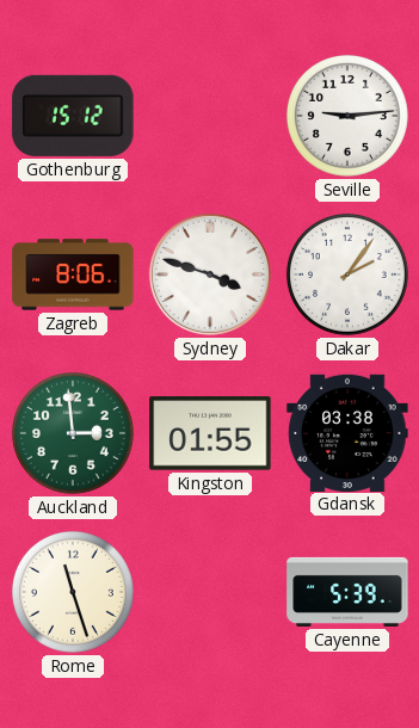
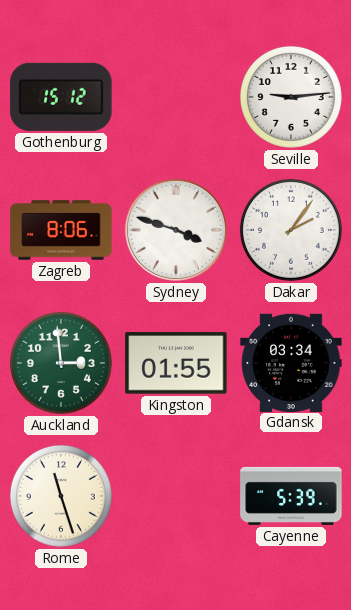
Gdansk: 03:38 -> 03:34
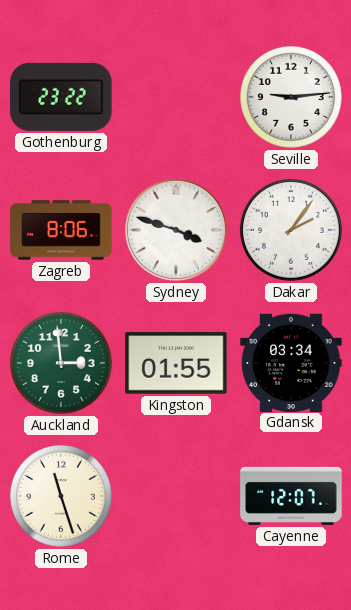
Gothenburg: 15:12 -> 23:22
Cayenne: 5:39 -> 12:07
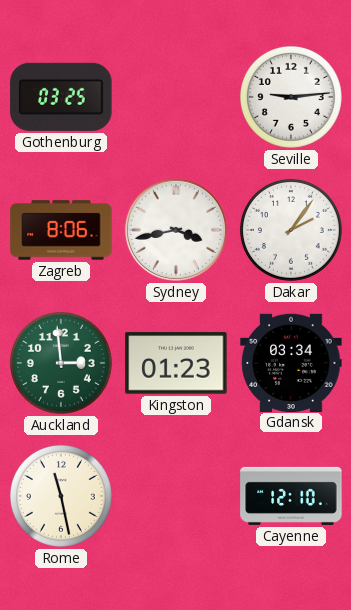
Gothenburg: 23:22 -> 03:25
Sydney: 3:48 -> 3:43
Kingston: 01:55 -> 01:23
Rome: 11:27 -> 11:28
Cayenne: 12:07 -> 12:10
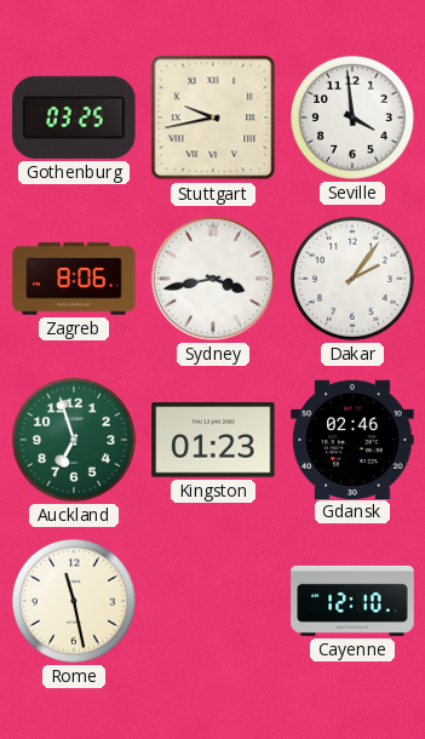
Stuttgart: none -> 9:43
Seville: 9:14 -> 3:59
Auckland: 2:59 -> 6:57
Gdansk: 03:34 -> 02:46
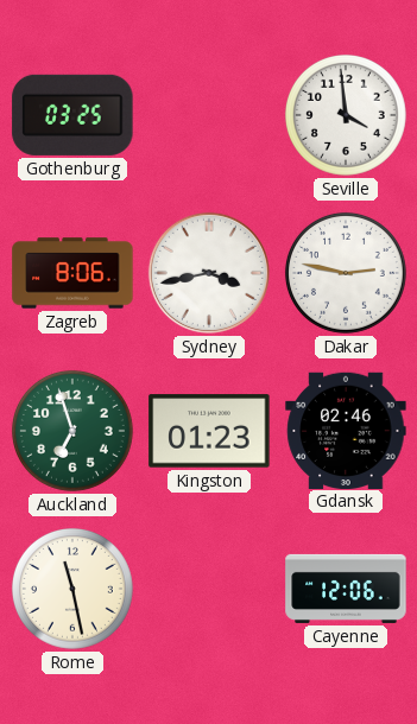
Stuttgart: 9:43 -> none
Dakar: 2:06 -> 2:47
Cayenne: 12:10 -> 12:06
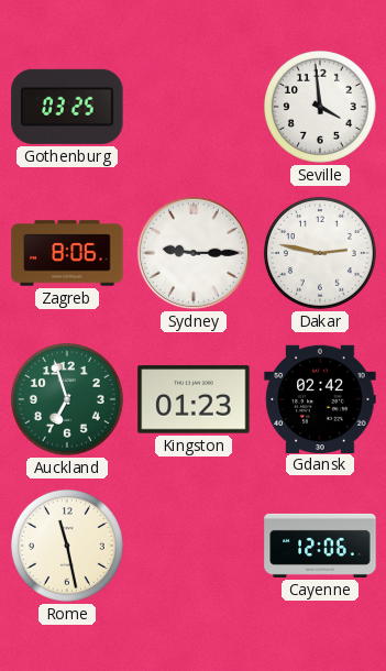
Sydney: 3:43 -> 9:15
Gdansk: 02:46 -> 02:42
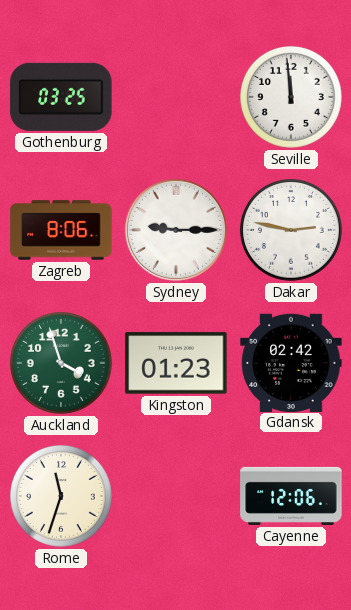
Seville: 3:59 -> 11:59
Auckland: 6:57 -> 3:57
Rome: 11:28 -> 11:33
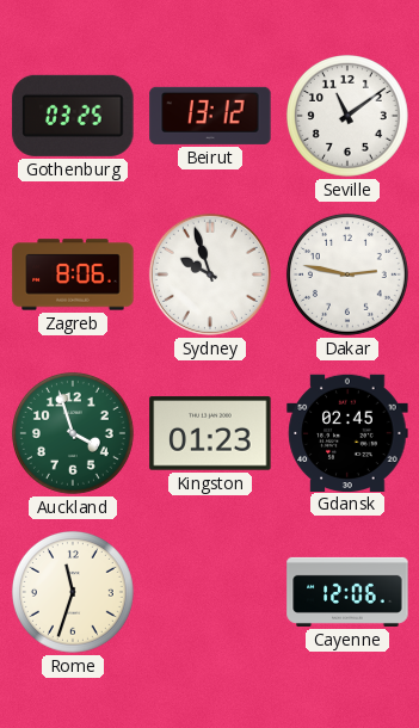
Beirut: none -> 13:12
Seville: 11:59 -> 11:09
Sydney: 9:15 -> 9:57
Gdansk: 02:42 -> 02:45
